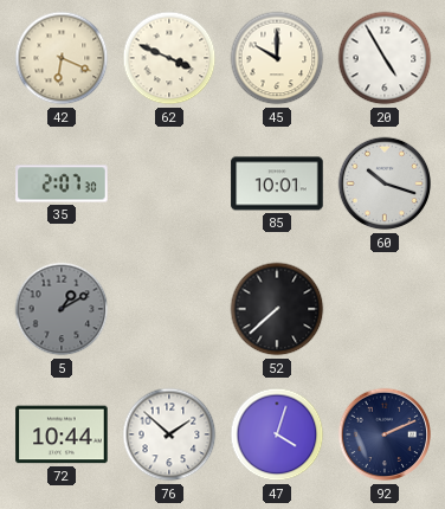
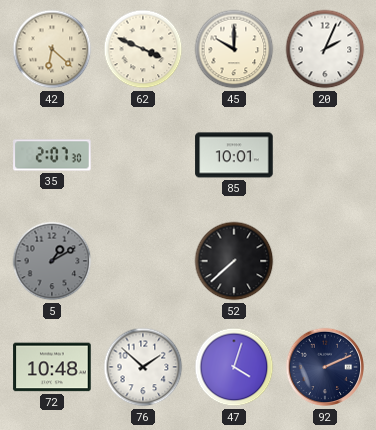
42: 6:19 -> 6:22
20: 4:55 -> 2:04
60: 10:18 -> none
72: 10:44 -> 10:48
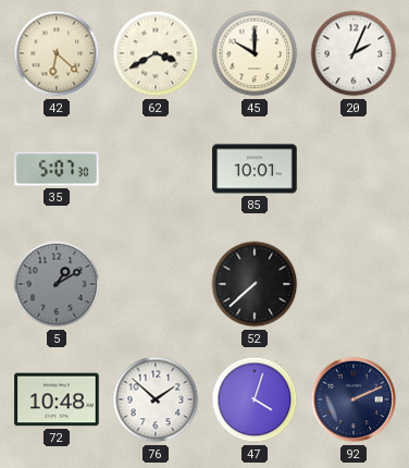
62: 3:49 -> 3:40
35: 2:07 -> 5:07
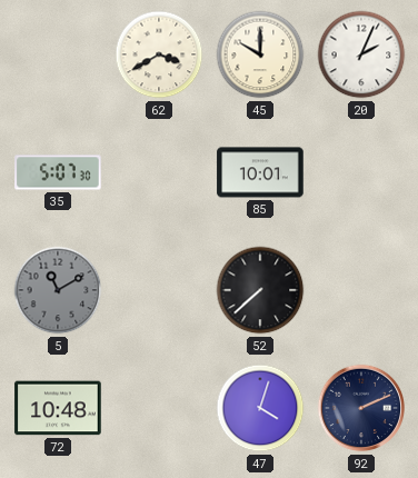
42: 6:22 -> none
5: 1:10 -> 11:10
76: 1:52 -> none
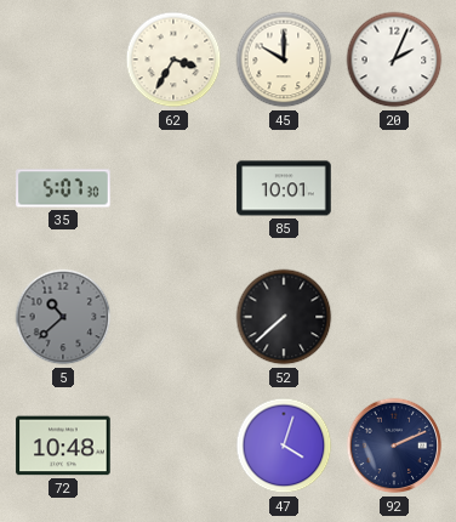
62: 3:40 -> 3:35
5: 11:10 -> 10:38
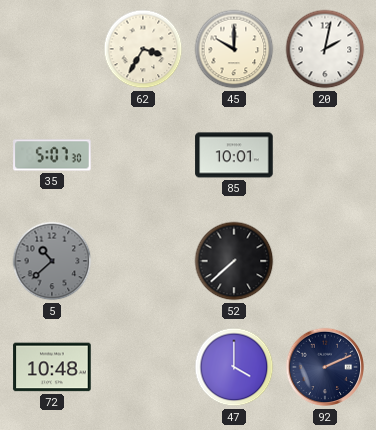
20: 2:04 -> 2:02
47: 4:03 -> 4:00
